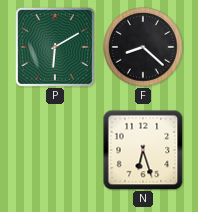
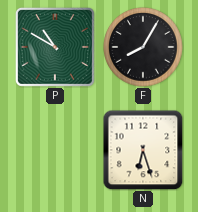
P: 6:10 -> 10:50
F: 8:22 -> 8:05
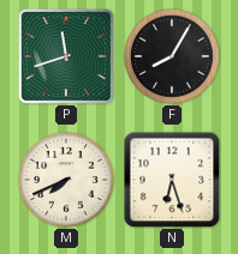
P: 10:50 -> 11:42
M: none -> 7:41
